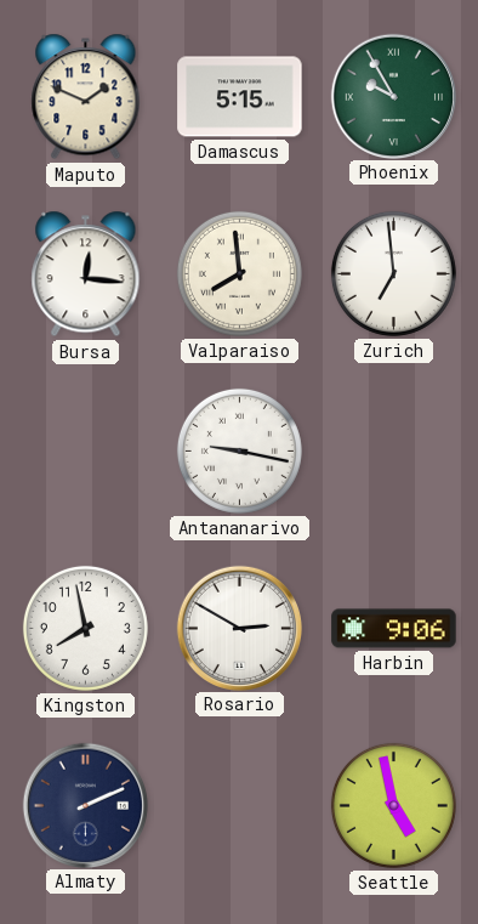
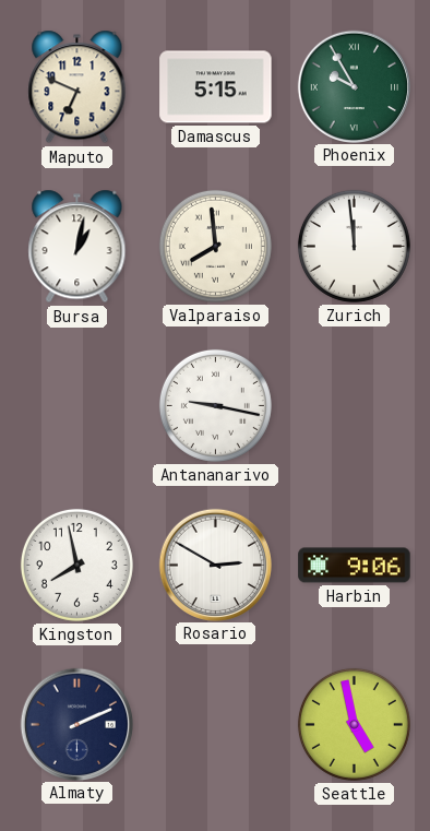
Maputo: 1:49 -> 6:49
Bursa: 12:16 -> 1:02
Zurich: 6:59 -> 11:59
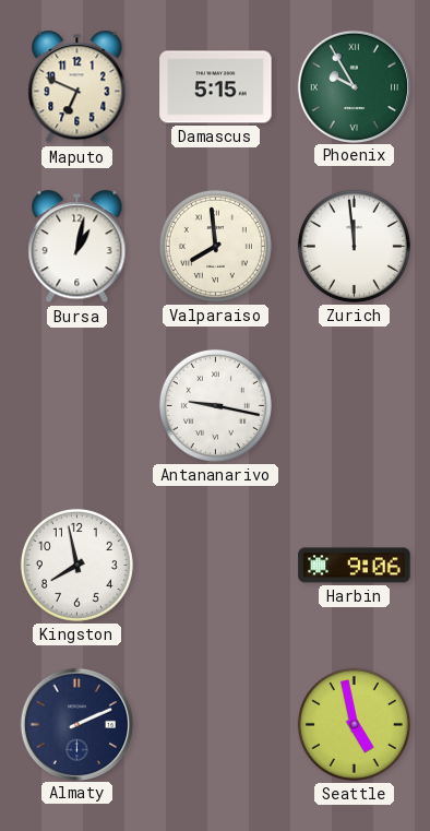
Rosario: 2:50 -> none
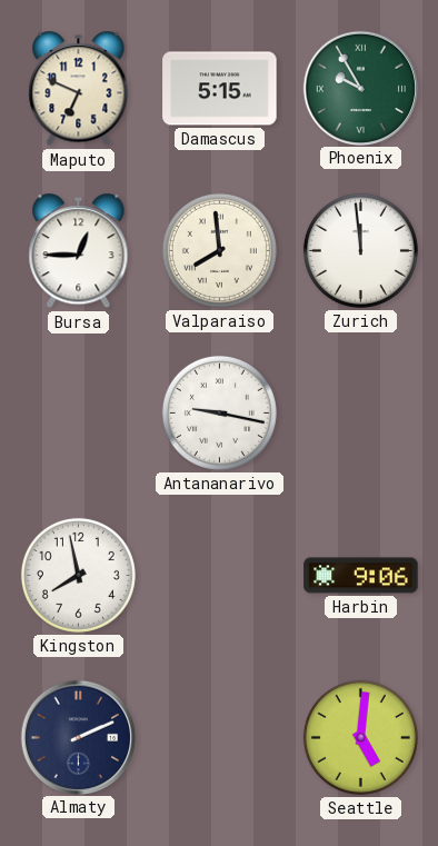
Bursa: 1:02 -> 12:45
Seattle: 4:58 -> 5:01
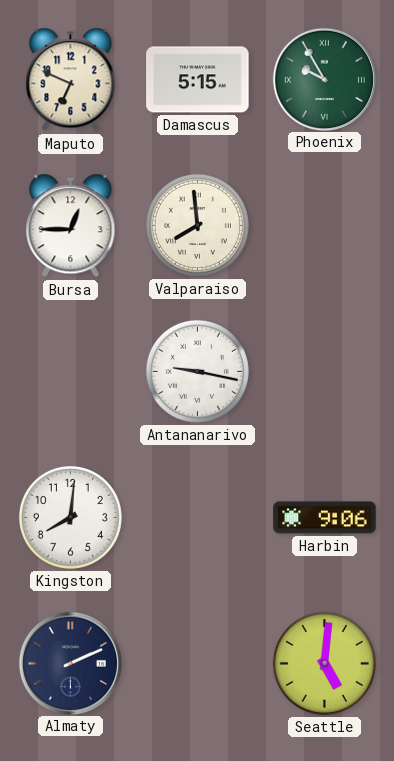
Zurich: 11:59 -> none
Kingston: 7:58 -> 8:01
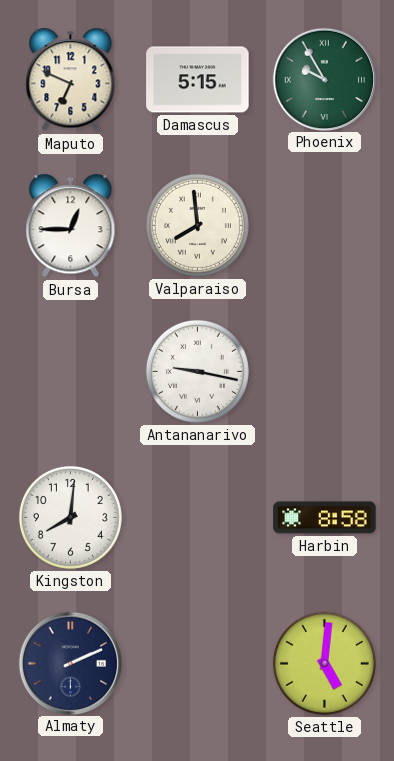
Harbin: 9:06 -> 8:58
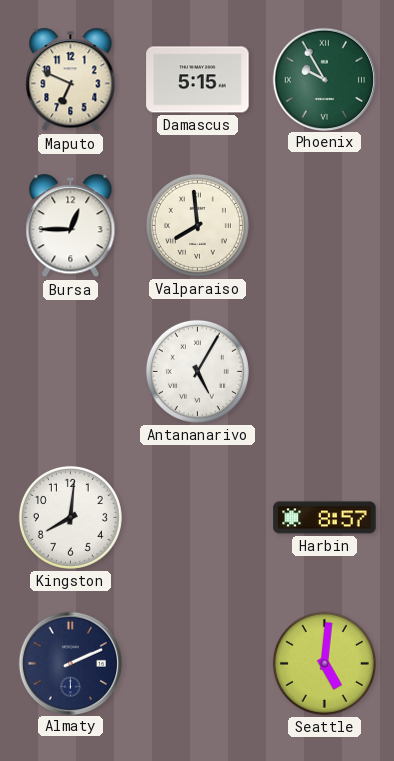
Antananarivo: 9:17 -> 5:05
Harbin: 8:58 -> 8:57
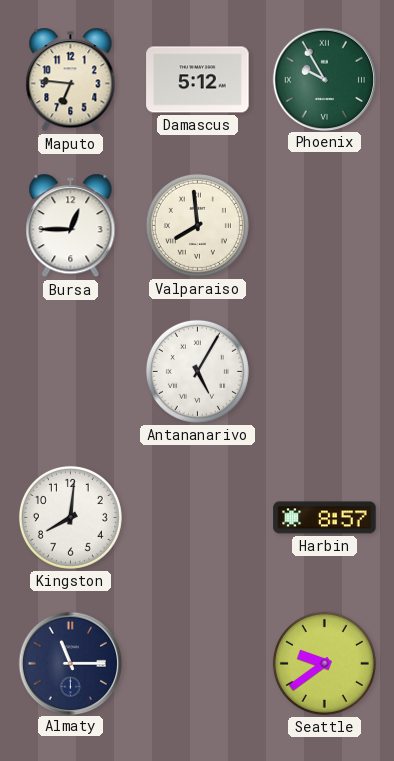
Maputo: 6:49 -> 6:46
Damascus: 5:15 -> 5:12
Almaty: 2:11 -> 11:15
Seattle: 5:01 -> 9:39
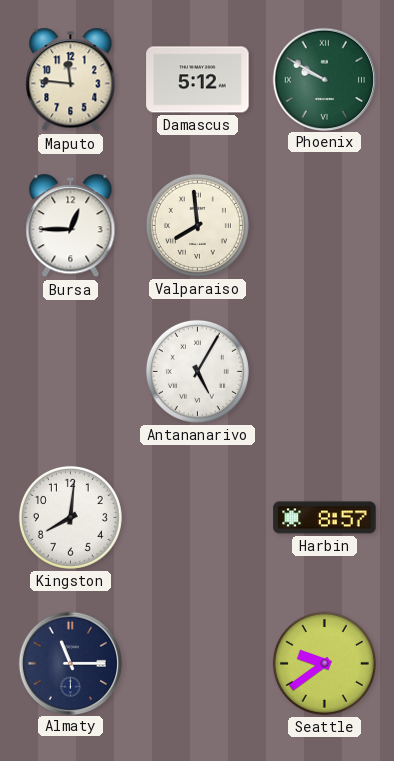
Maputo: 6:46 -> 11:46
Phoenix: 9:55 -> 9:50
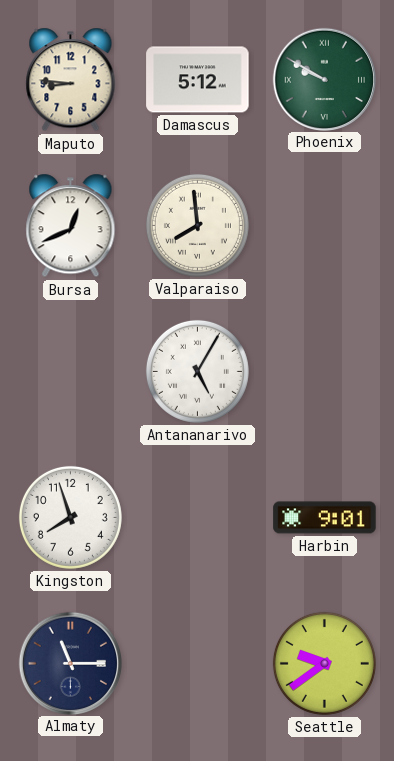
Maputo: 11:46 -> 8:46
Bursa: 12:45 -> 12:41
Kingston: 8:01 -> 7:57
Harbin: 8:57 -> 9:01
